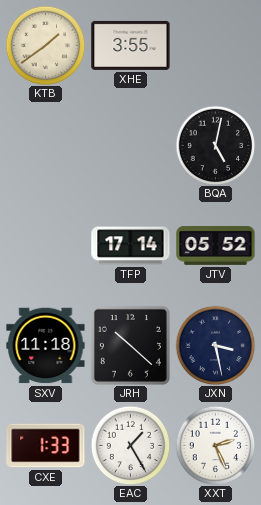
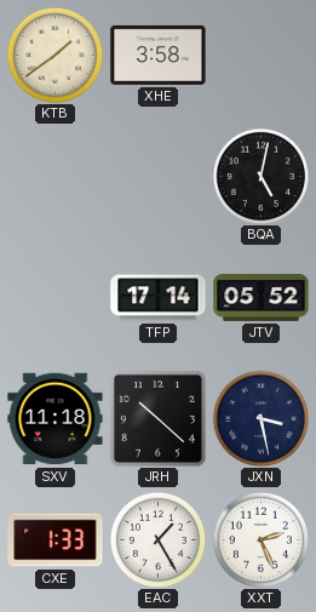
XHE: 3:55 -> 3:58
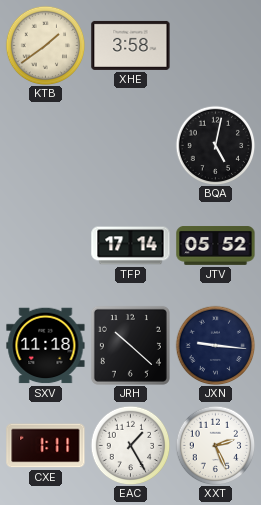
JXN: 3:28 -> 9:16
CXE: 1:33 -> 1:11
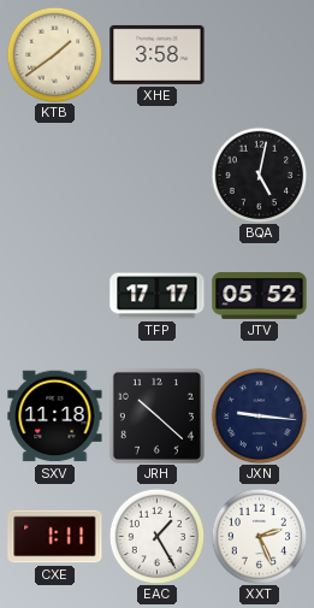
TFP: 17:14 -> 17:17
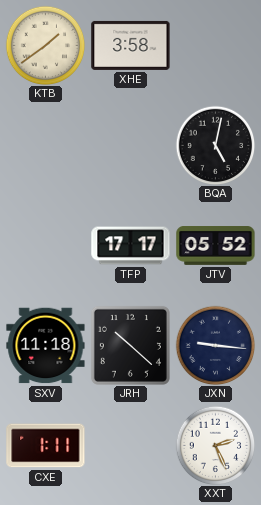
EAC: 1:25 -> none
